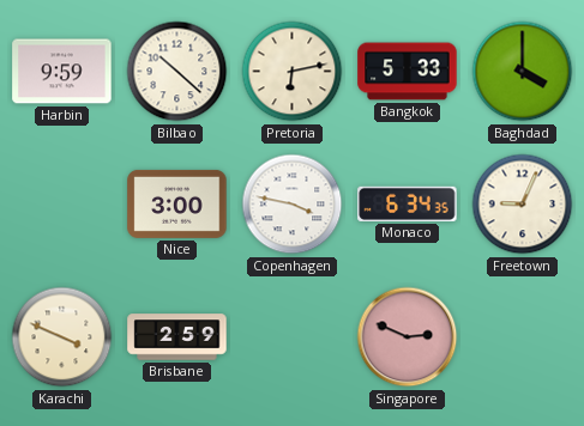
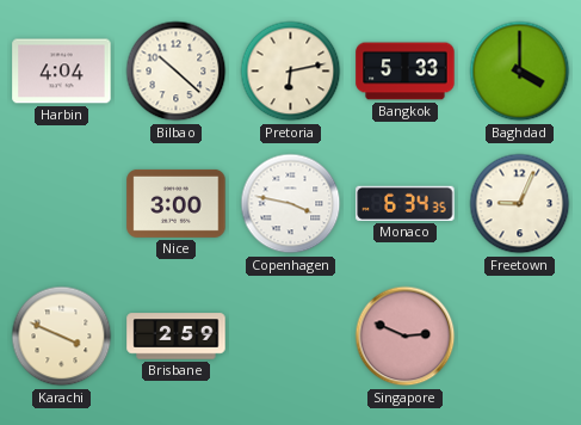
Harbin: 9:59 -> 4:04
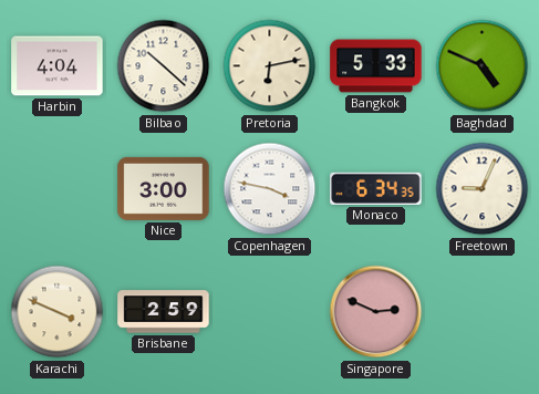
Baghdad: 4:00 -> 4:49
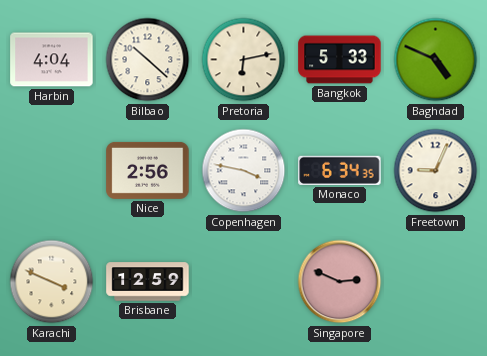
Nice: 3:00 -> 2:56
Brisbane: 2:59 -> 12:59
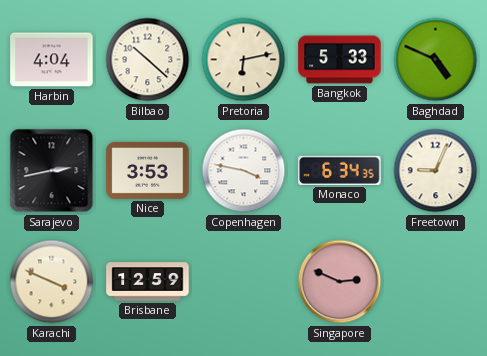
Sarajevo: none -> 2:43
Nice: 2:56 -> 3:53
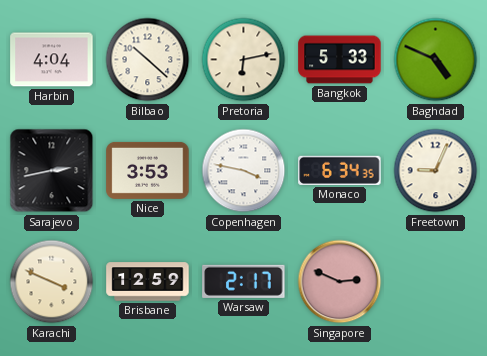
Warsaw: none -> 2:17
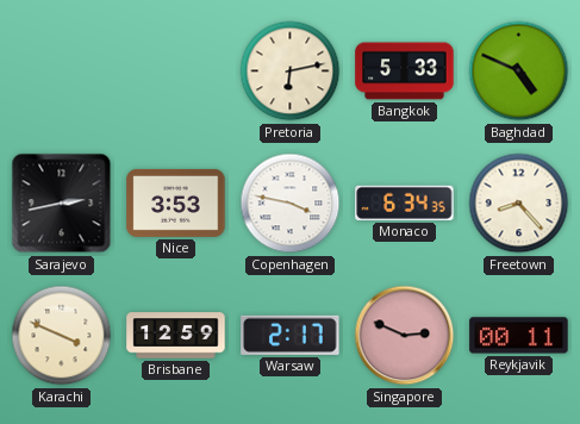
Harbin: 4:04 -> none
Bilbao: 10:22 -> none
Freetown: 9:04 -> 8:23
Reykjavik: none -> 00:11
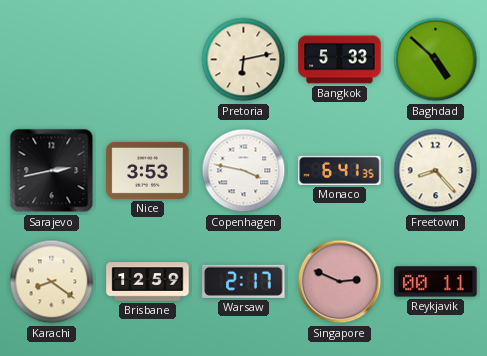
Baghdad: 4:49 -> 4:52
Monaco: 6:34 -> 6:41
Karachi: 3:49 -> 8:21
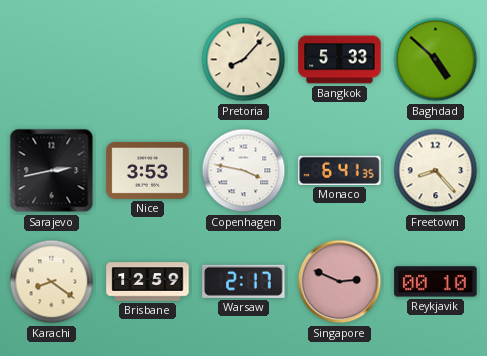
Pretoria: 6:13 -> 8:07
Reykjavik: 00:11 -> 00:10
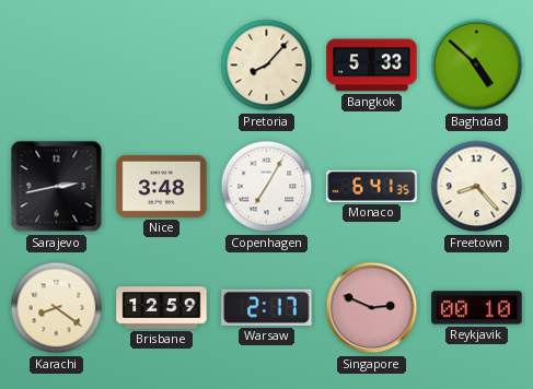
Nice: 3:53 -> 3:48
Copenhagen: 3:47 -> 7:05
